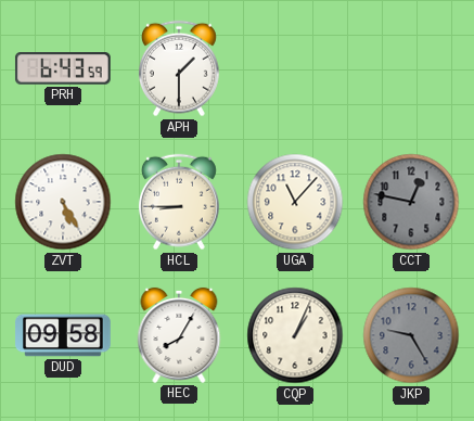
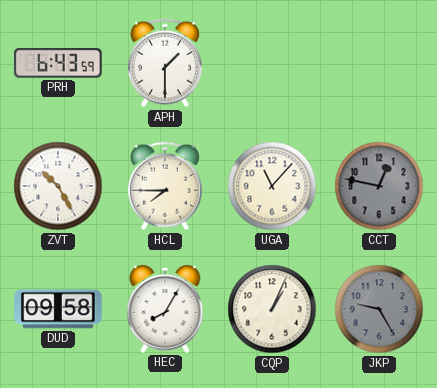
ZVT: 5:25 -> 10:25
HCL: 8:45 -> 7:45
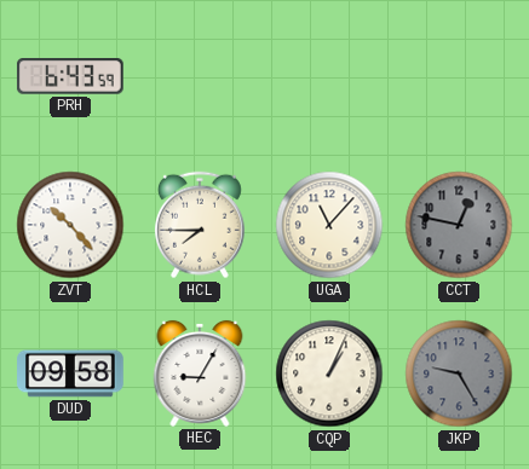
APH: 1:30 -> none
ZVT: 10:25 -> 10:23
HEC: 8:05 -> 9:05
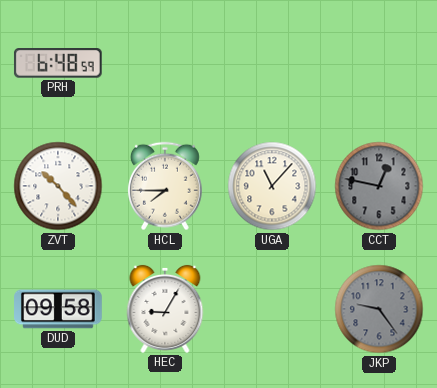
PRH: 6:43 -> 6:48
CQP: 1:04 -> none
JKP: 9:25 -> 9:24
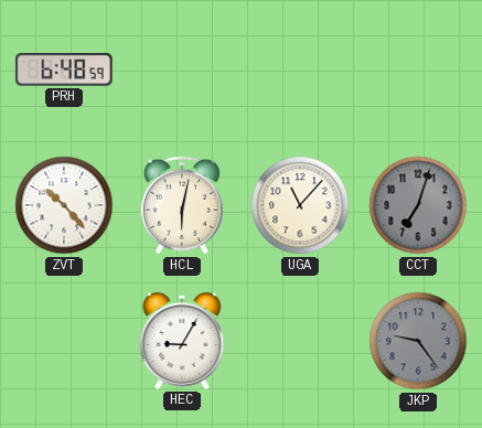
HCL: 7:45 -> 6:02
CCT: 12:47 -> 7:03
DUD: 09:58 -> none
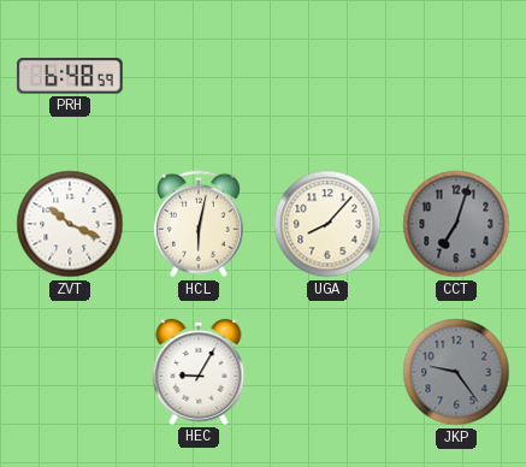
ZVT: 10:23 -> 10:19
UGA: 11:07 -> 8:07
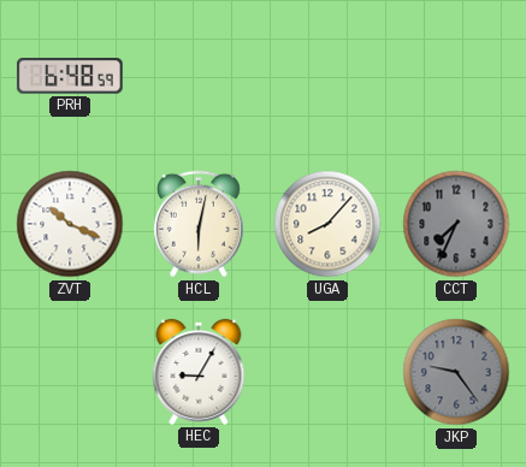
CCT: 7:03 -> 7:34
